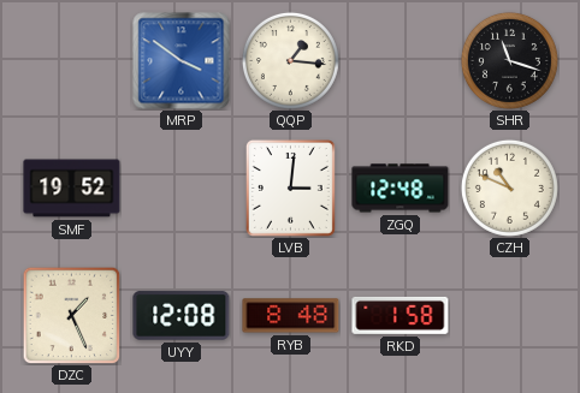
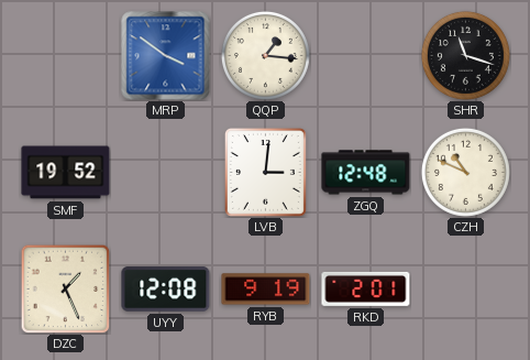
RYB: 8:48 -> 9:19
RKD: 1:58 -> 2:01
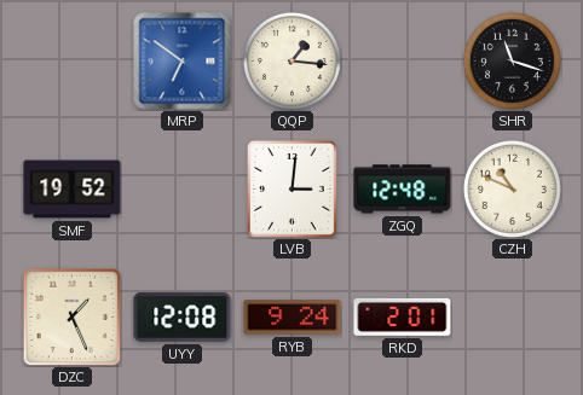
MRP: 3:51 -> 6:51
RYB: 9:19 -> 9:24
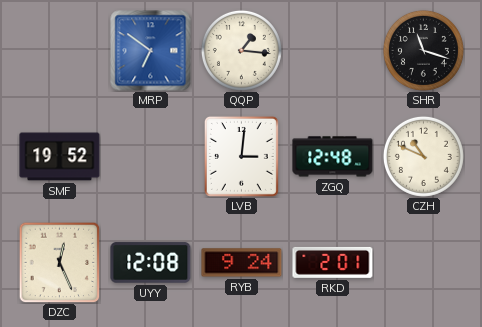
DZC: 1:26 -> 12:26
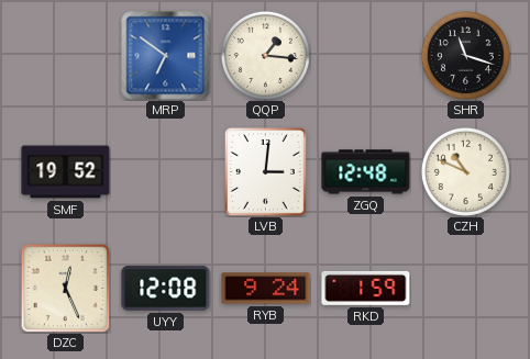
RKD: 2:01 -> 1:59
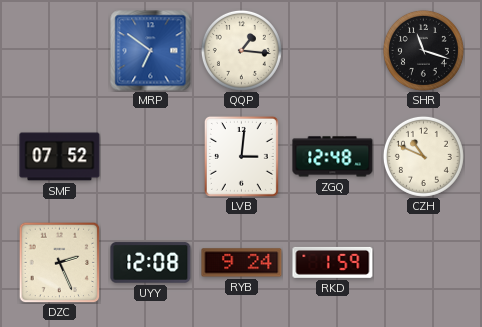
SMF: 19:52 -> 07:52
DZC: 12:26 -> 2:26
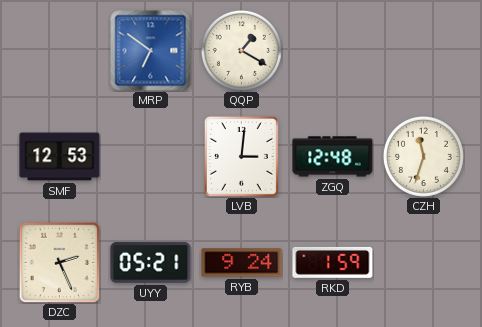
QQP: 1:16 -> 1:20
SHR: 11:18 -> none
SMF: 07:52 -> 12:53
CZH: 10:49 -> 11:33
UYY: 12:08 -> 05:21
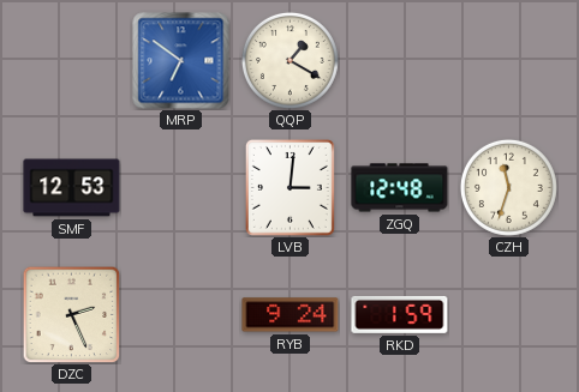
UYY: 05:21 -> none
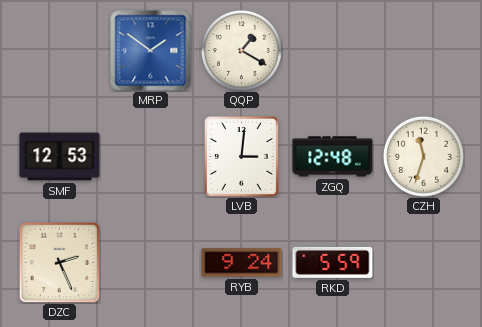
MRP: 6:51 -> 1:51
RKD: 1:59 -> 5:59
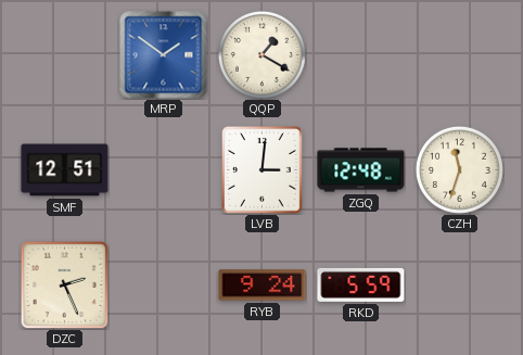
SMF: 12:53 -> 12:51
